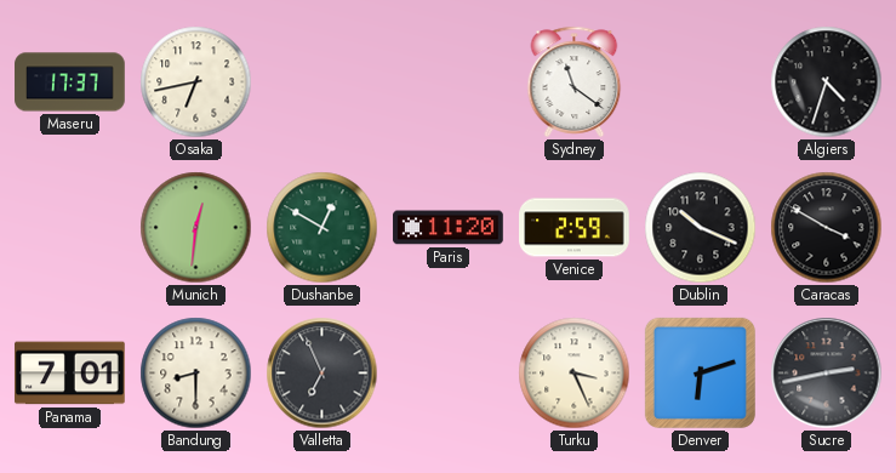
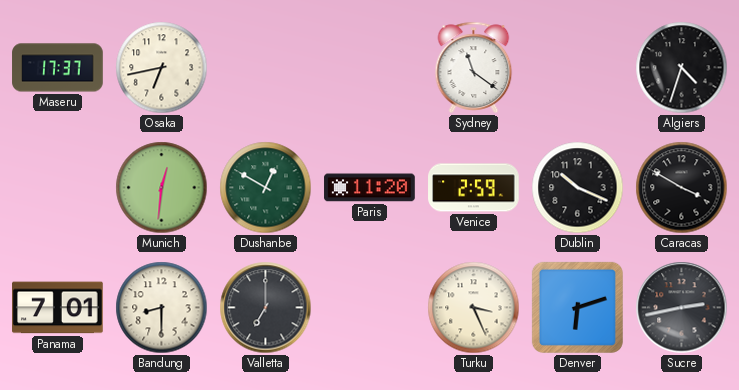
Valletta: 6:56 -> 7:00
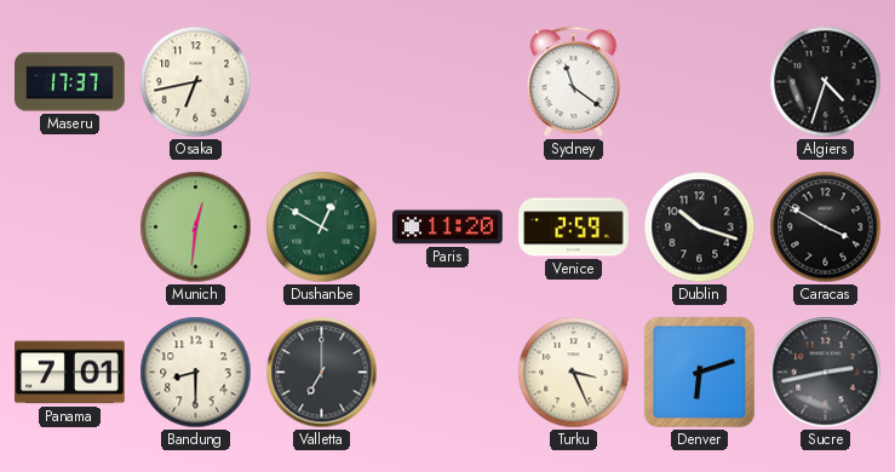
Dublin: 10:19 -> 10:18
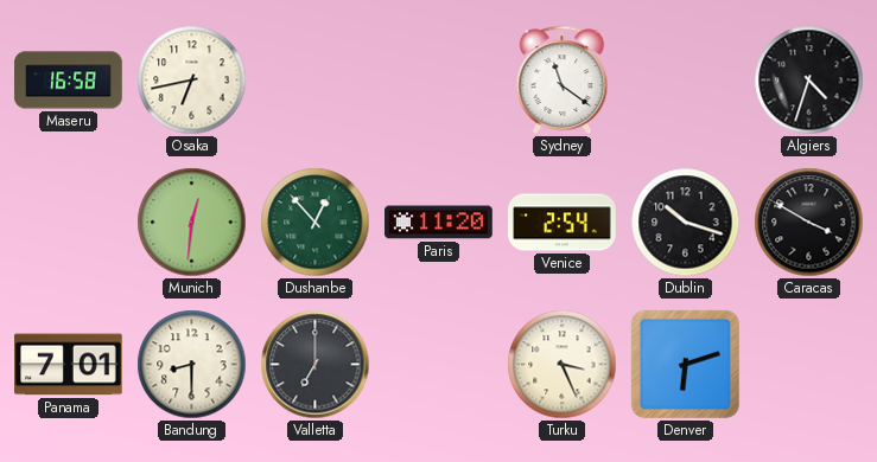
Maseru: 17:37 -> 16:58
Dushanbe: 12:50 -> 12:53
Venice: 2:59 -> 2:54
Sucre: 2:43 -> none
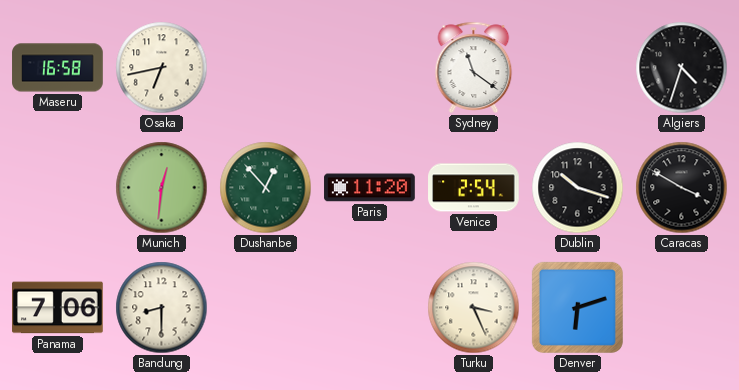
Panama: 7:01 -> 7:06
Valletta: 7:00 -> none
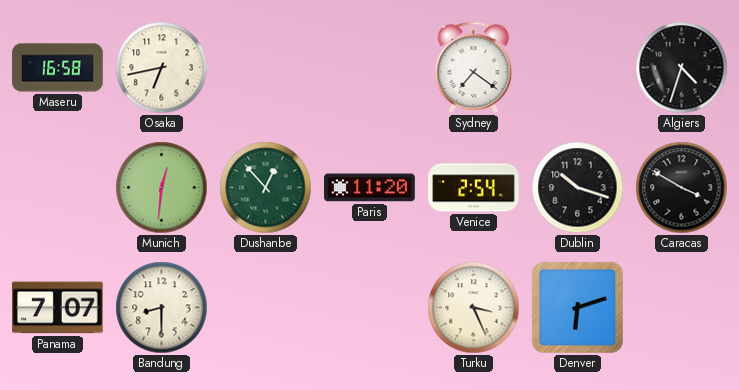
Sydney: 11:21 -> 7:21
Panama: 7:06 -> 7:07
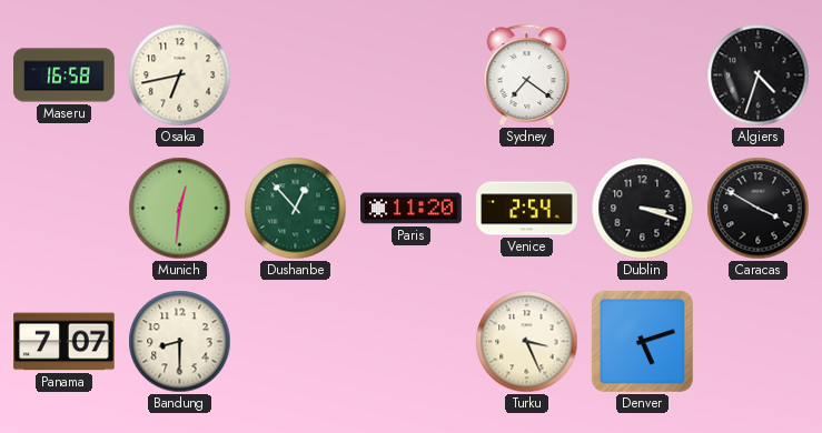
Dublin: 10:18 -> 3:18
Denver: 6:12 -> 5:12
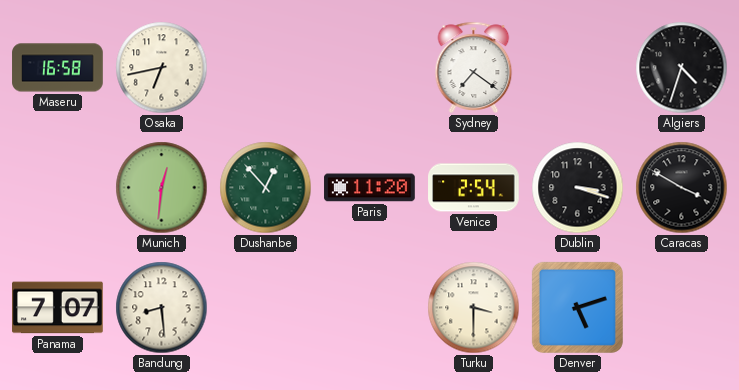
Bandung: 8:30 -> 8:29
Turku: 3:26 -> 3:30
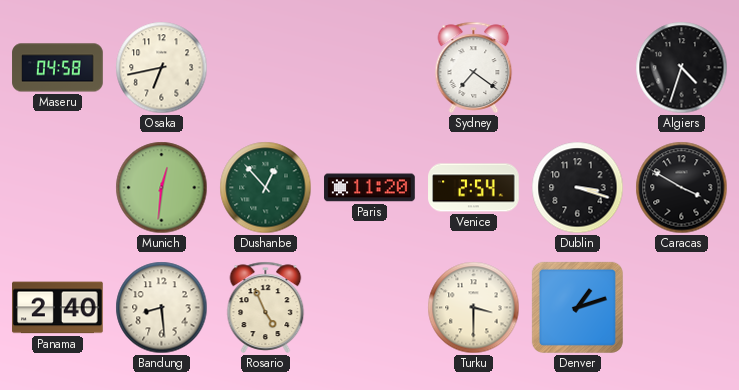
Maseru: 16:58 -> 04:58
Panama: 7:07 -> 2:40
Rosario: none -> 4:56
Denver: 5:12 -> 1:12
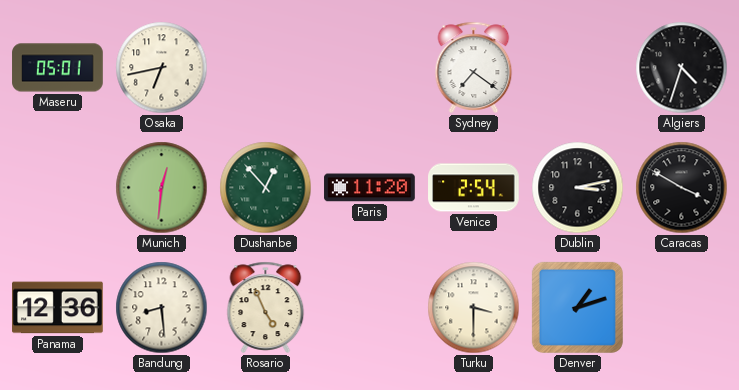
Maseru: 04:58 -> 05:01
Dublin: 3:18 -> 3:13
Panama: 2:40 -> 12:36
